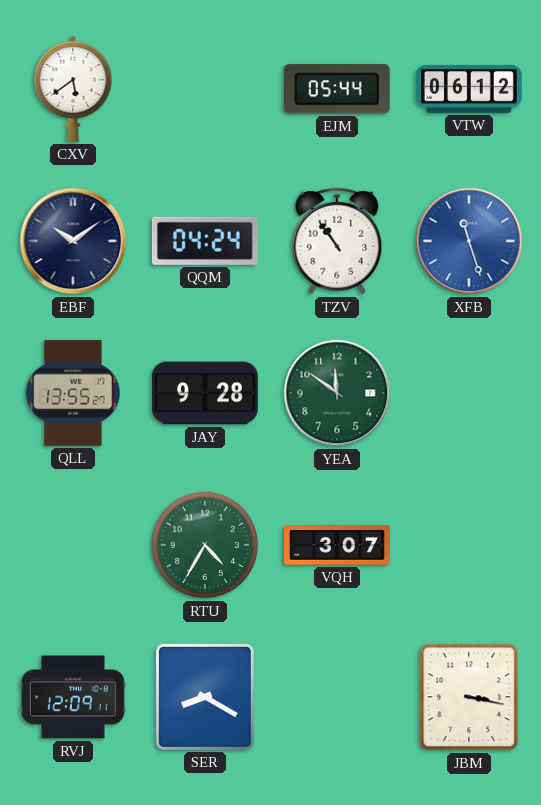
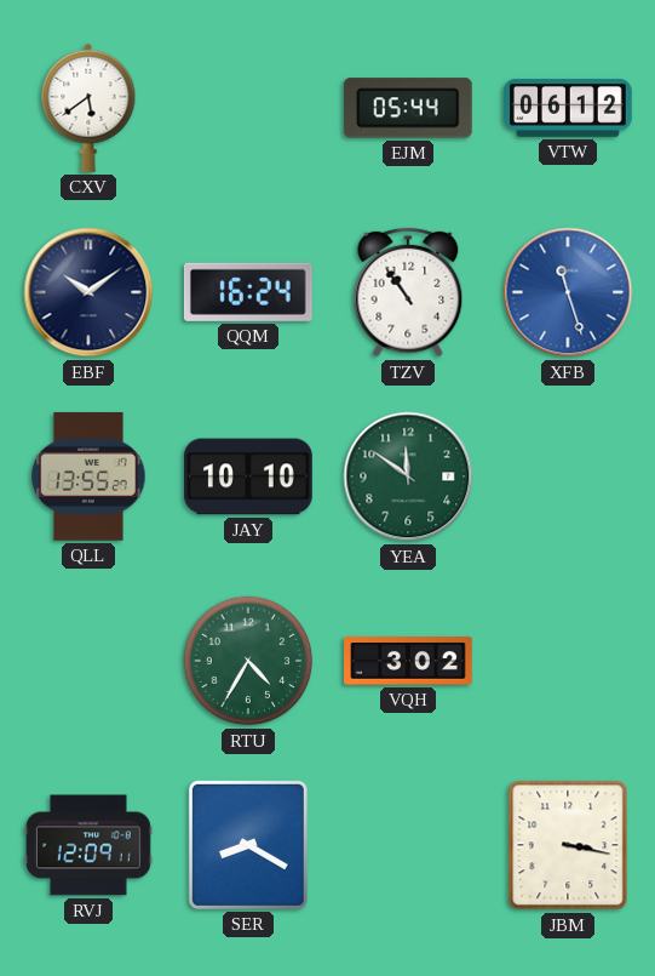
QQM: 04:24 -> 16:24
JAY: 9:28 -> 10:10
VQH: 3:07 -> 3:02
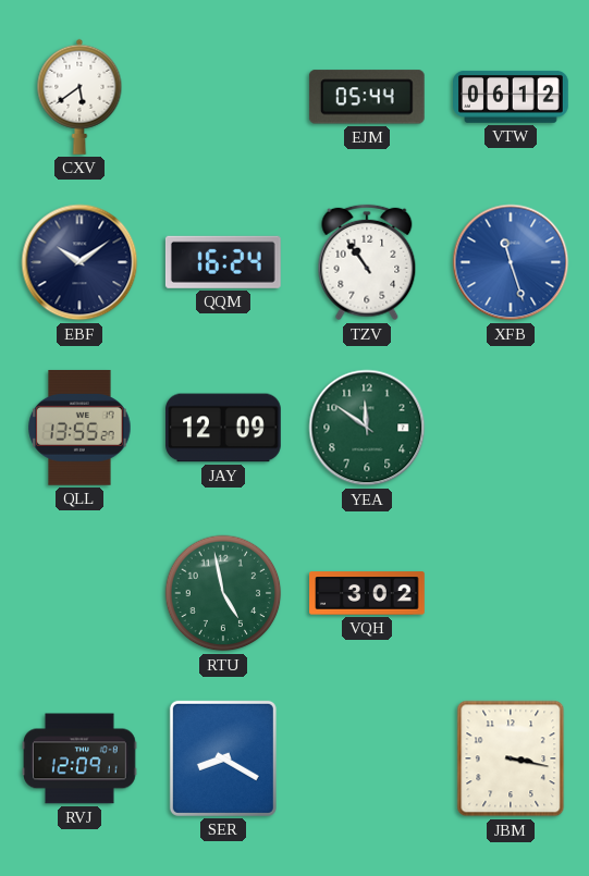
JAY: 10:10 -> 12:09
RTU: 4:35 -> 4:58
